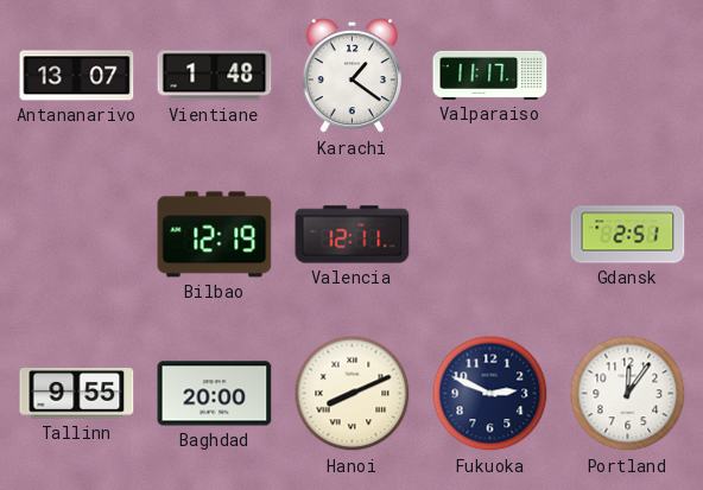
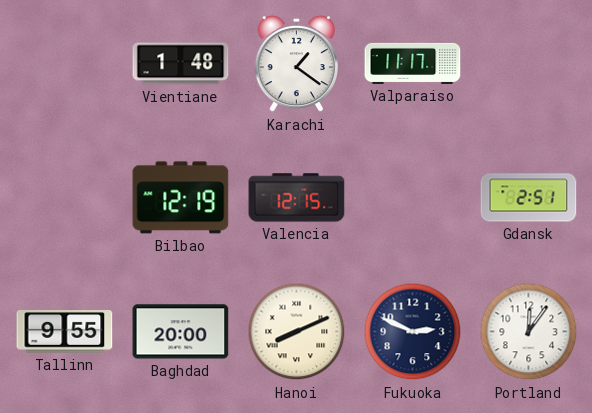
Antananarivo: 13:07 -> none
Valencia: 12:11 -> 12:15
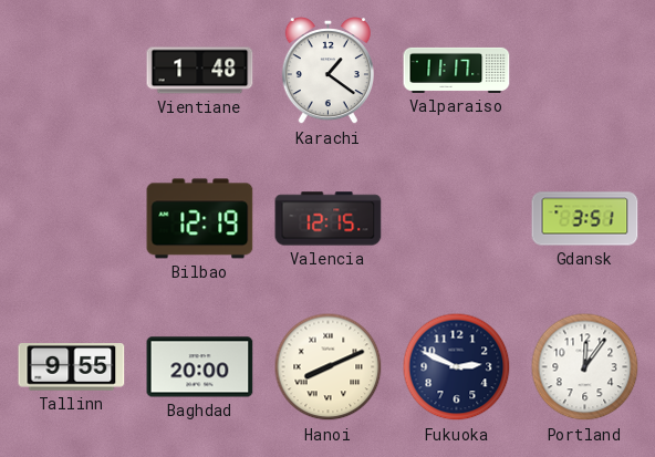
Gdansk: 2:51 -> 3:51
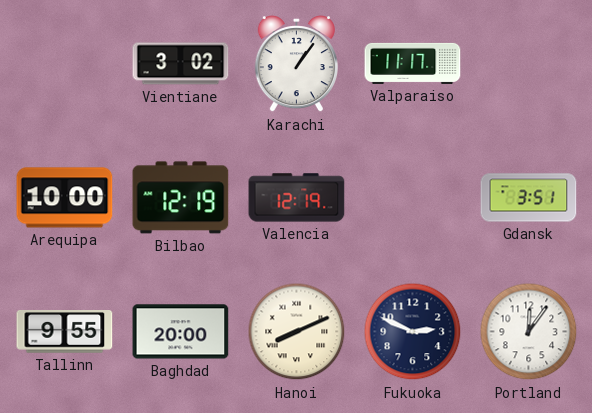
Vientiane: 1:48 -> 3:02
Karachi: 1:21 -> 1:06
Arequipa: none -> 10:00
Valencia: 12:15 -> 12:19
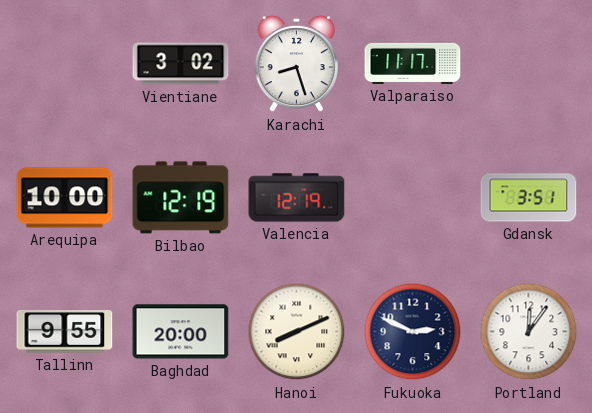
Karachi: 1:06 -> 8:27
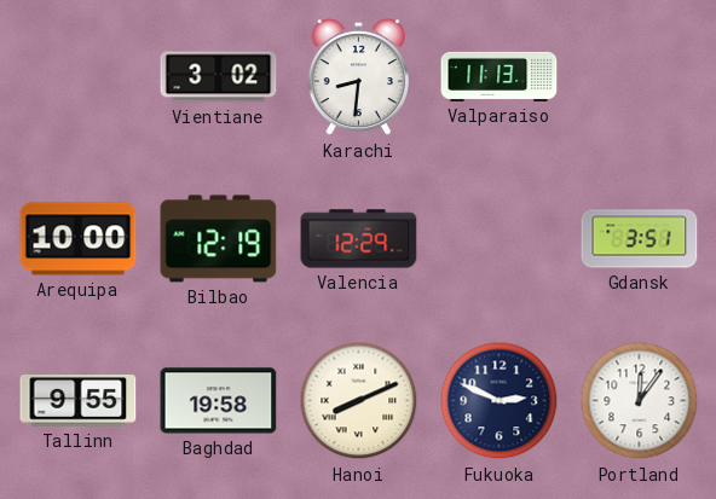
Karachi: 8:27 -> 8:31
Valparaiso: 11:17 -> 11:13
Valencia: 12:19 -> 12:29
Baghdad: 20:00 -> 19:58
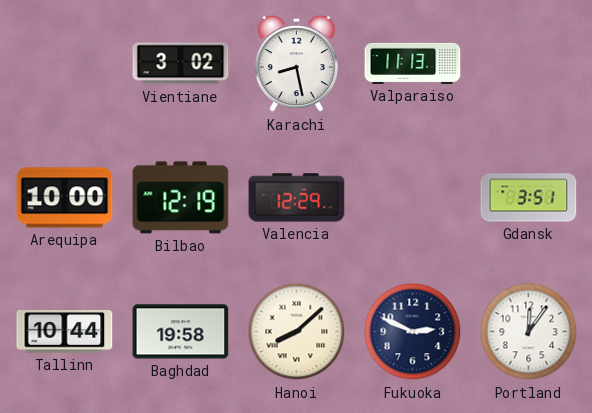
Karachi: 8:31 -> 8:28
Tallinn: 9:55 -> 10:44
Hanoi: 8:11 -> 8:08
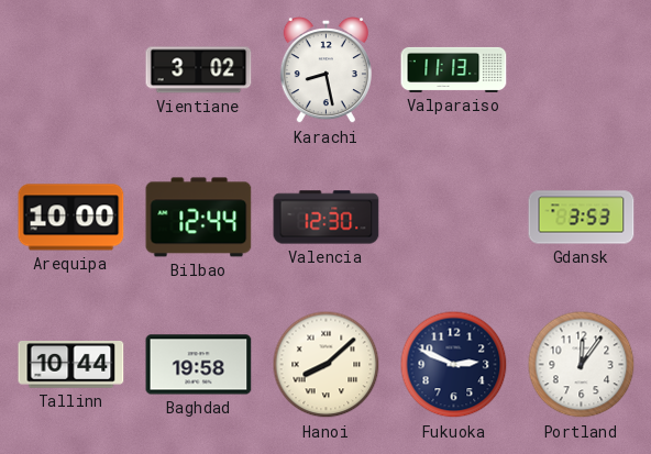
Bilbao: 12:19 -> 12:44
Valencia: 12:29 -> 12:30
Gdansk: 3:51 -> 3:53
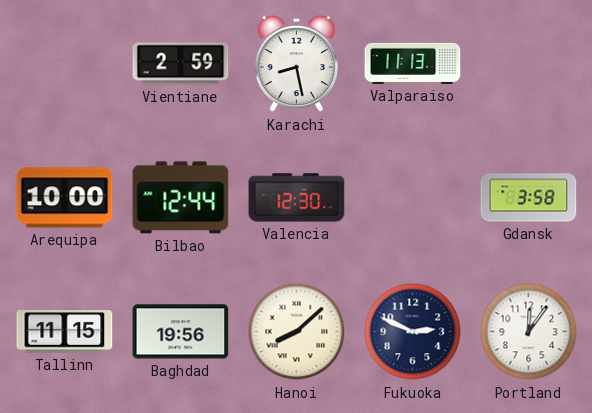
Vientiane: 3:02 -> 2:59
Gdansk: 3:53 -> 3:58
Tallinn: 10:44 -> 11:15
Baghdad: 19:58 -> 19:56
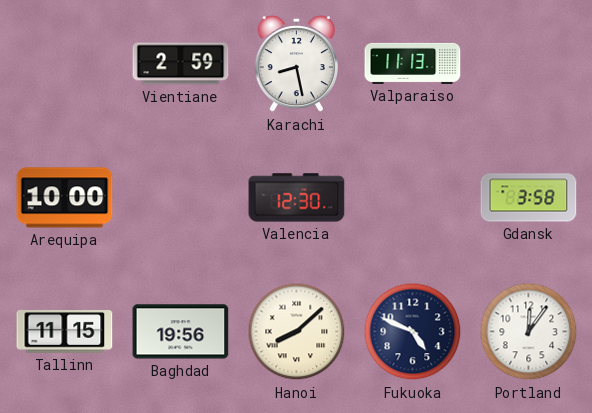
Bilbao: 12:44 -> none
Fukuoka: 2:49 -> 4:49
